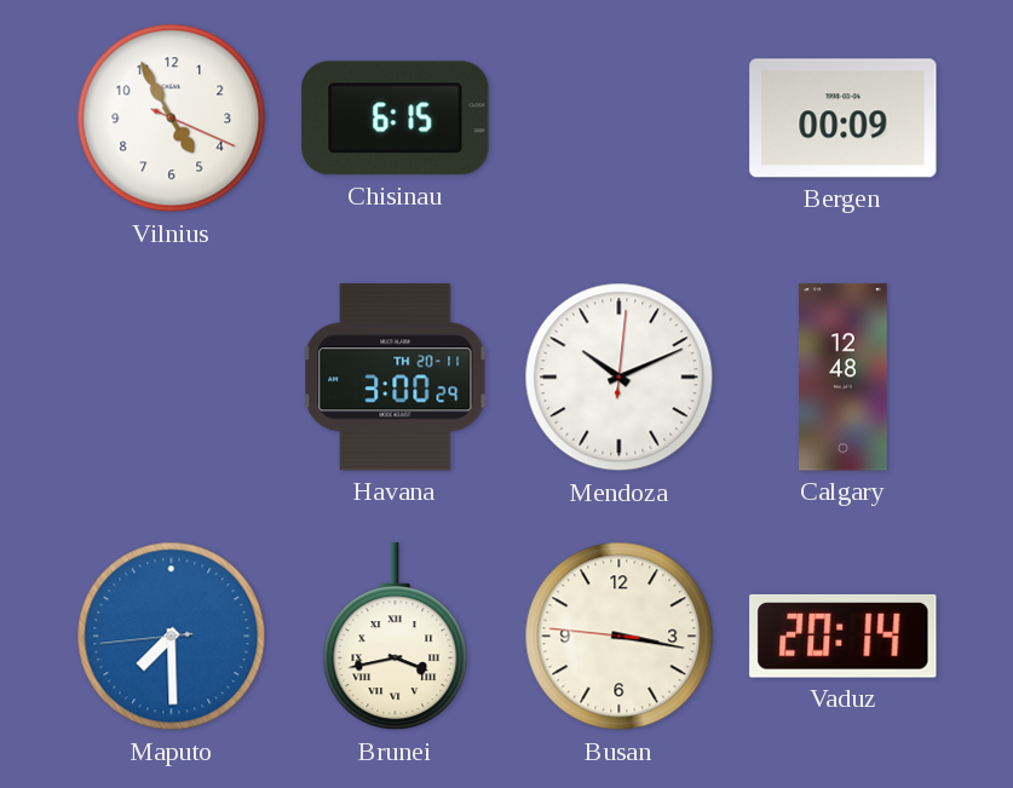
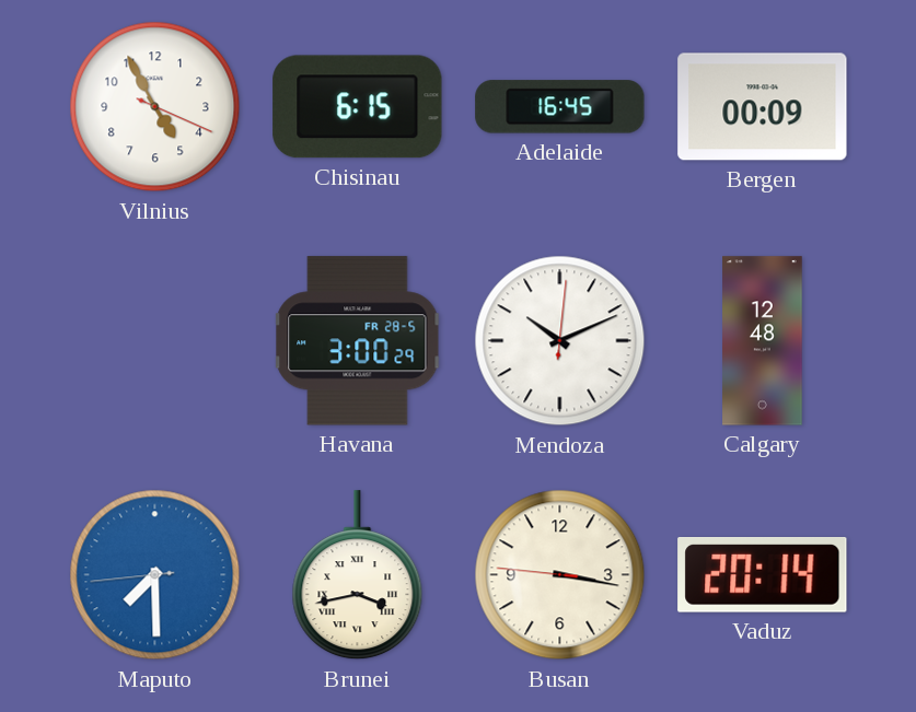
Adelaide: none -> 16:45
Havana date: TH 20-11 -> FR 28-5
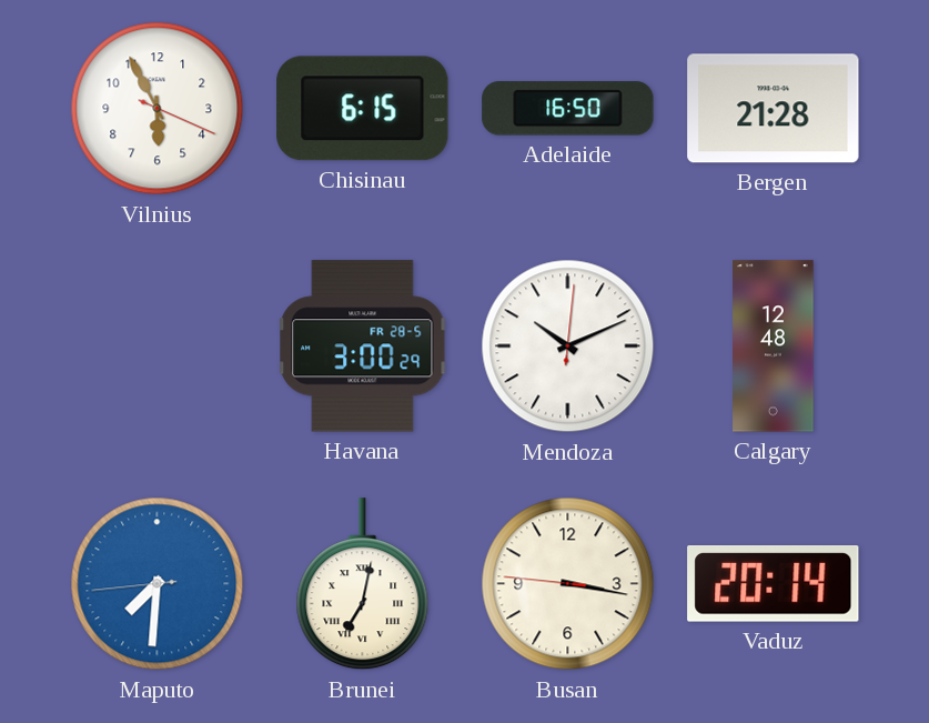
Vilnius: 4:55 -> 5:55
Adelaide: 16:45 -> 16:50
Bergen: 00:09 -> 21:28
Maputo: 7:29 -> 7:30
Brunei: 3:43 -> 7:02
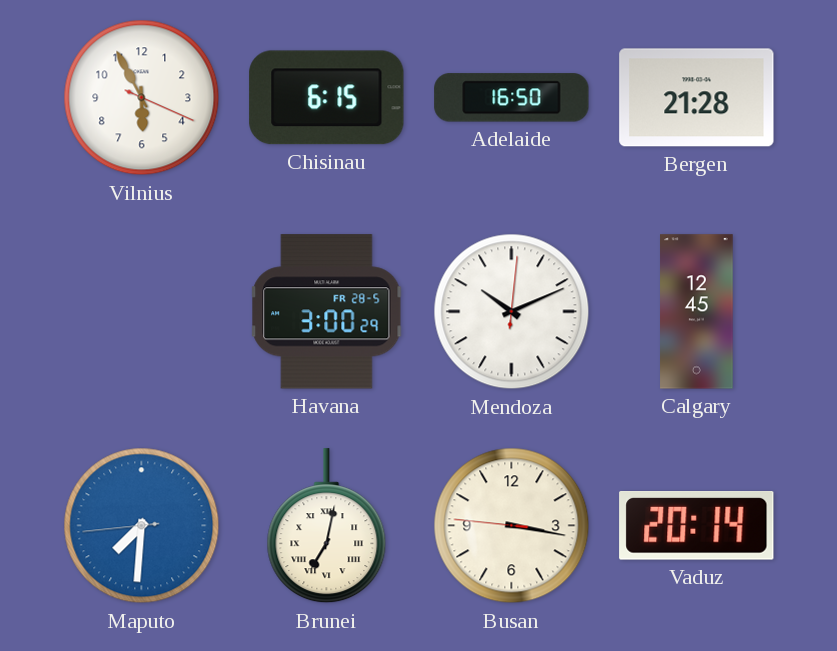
Calgary: 12:48 -> 12:45
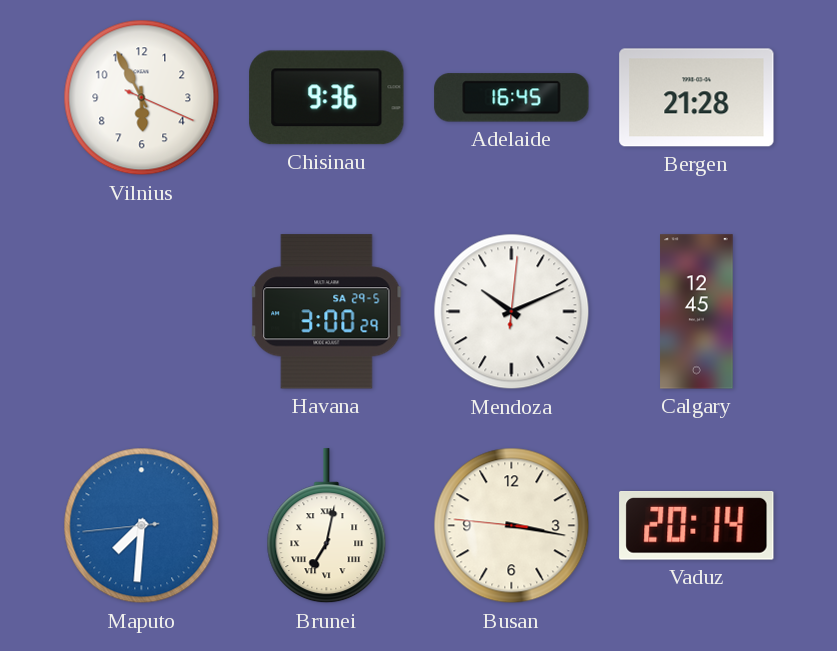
Chisinau: 6:15 -> 9:36
Adelaide: 16:50 -> 16:45
Havana date: FR 28-5 -> SA 29-5
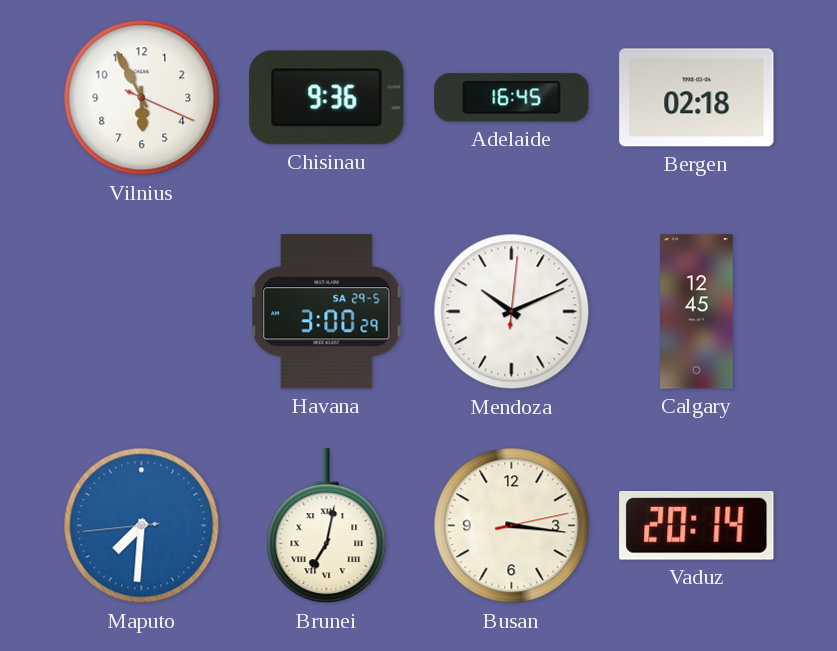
Bergen: 21:28 -> 02:18
Busan: 3:16:46 -> 3:16:13
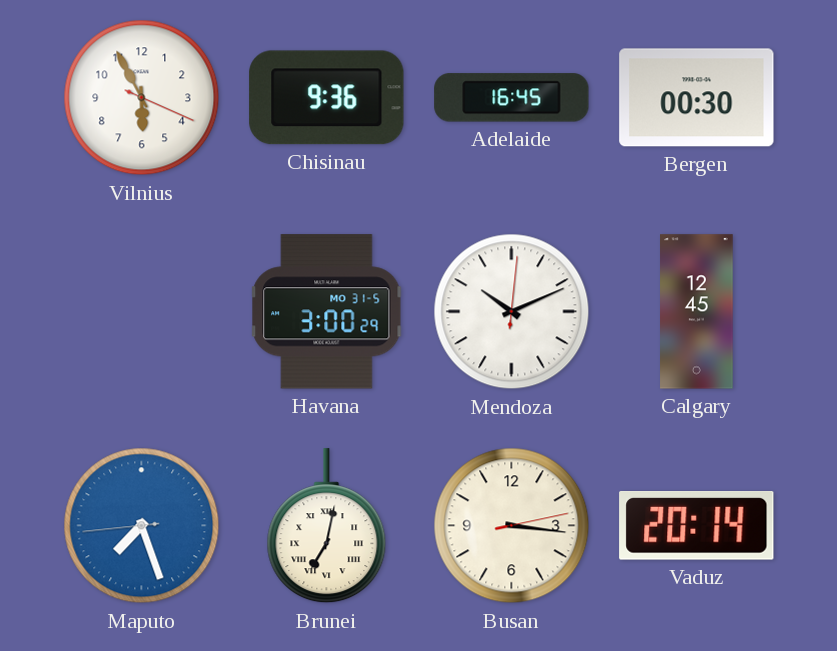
Bergen: 02:18 -> 00:30
Havana date: SA 29-5 -> MO 31-5
Maputo: 7:30 -> 7:26
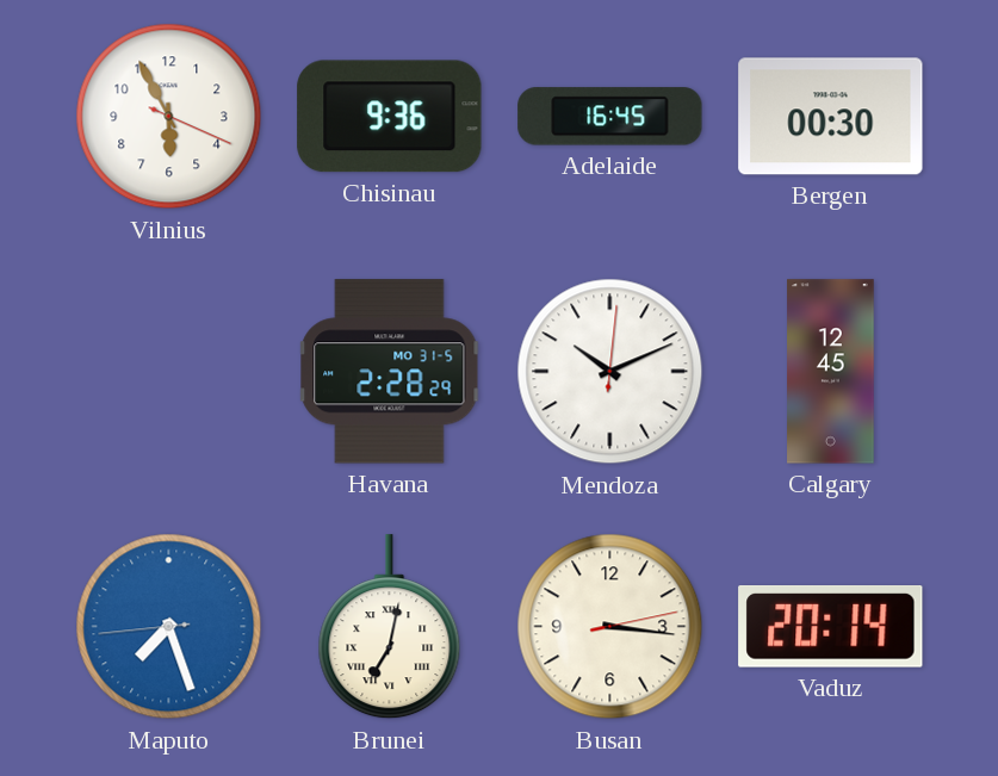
Havana: 3:00 -> 2:28
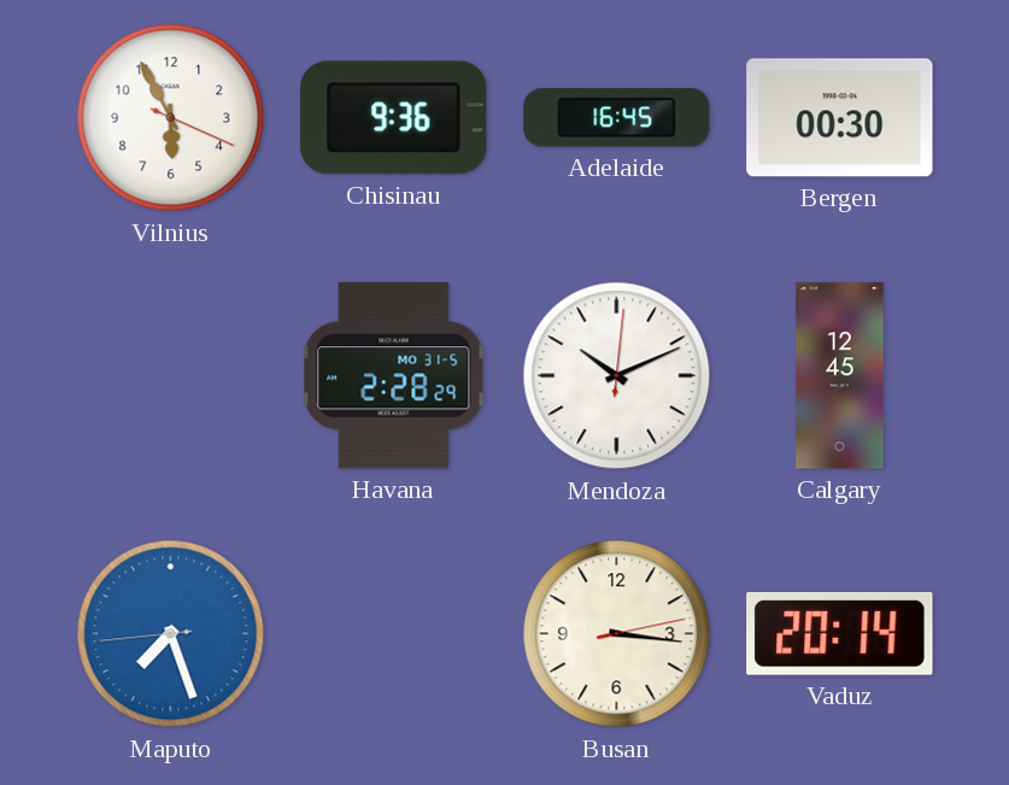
Brunei: 7:02 -> none
